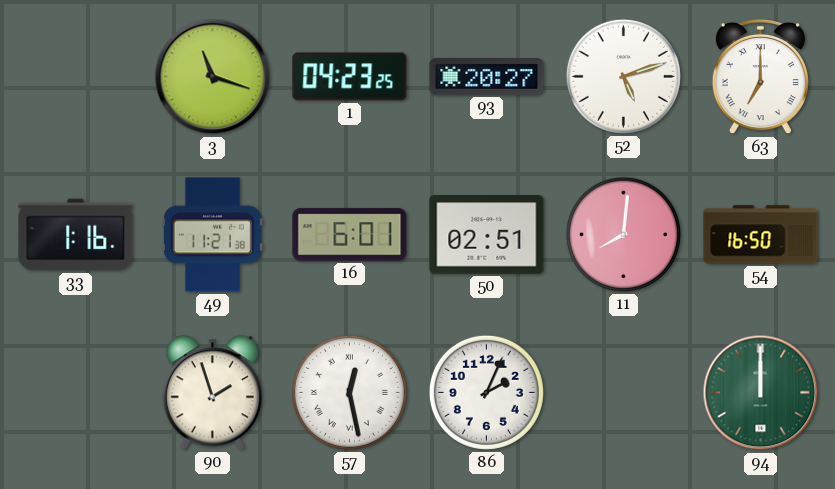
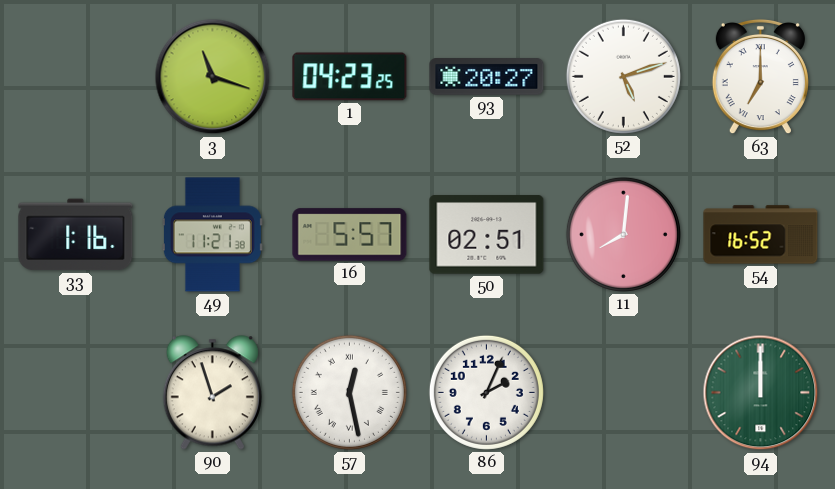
16: 6:01 -> 5:57
54: 16:50 -> 16:52
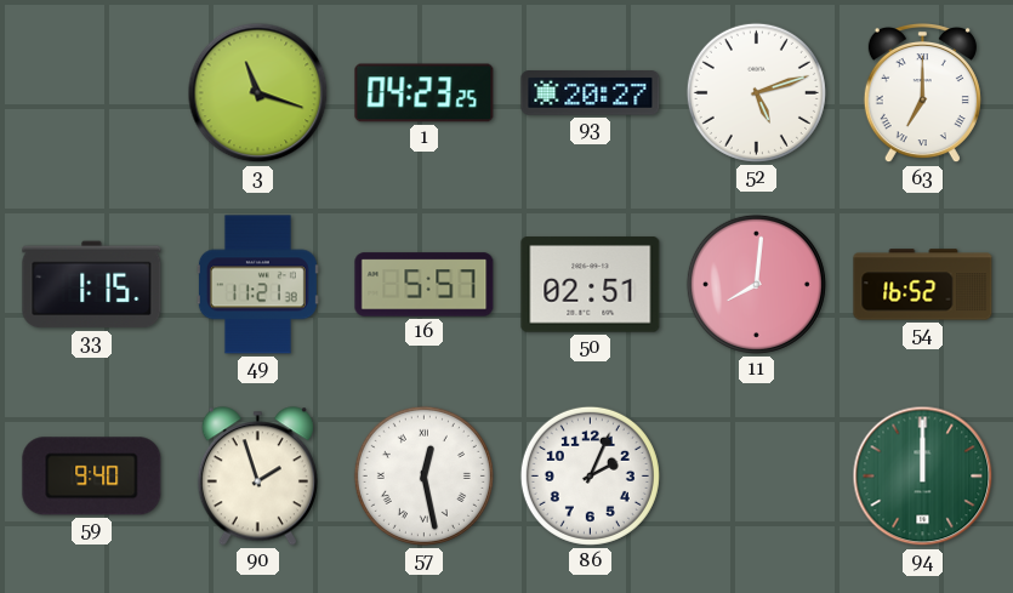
33: 1:16 -> 1:15
59: none -> 9:40
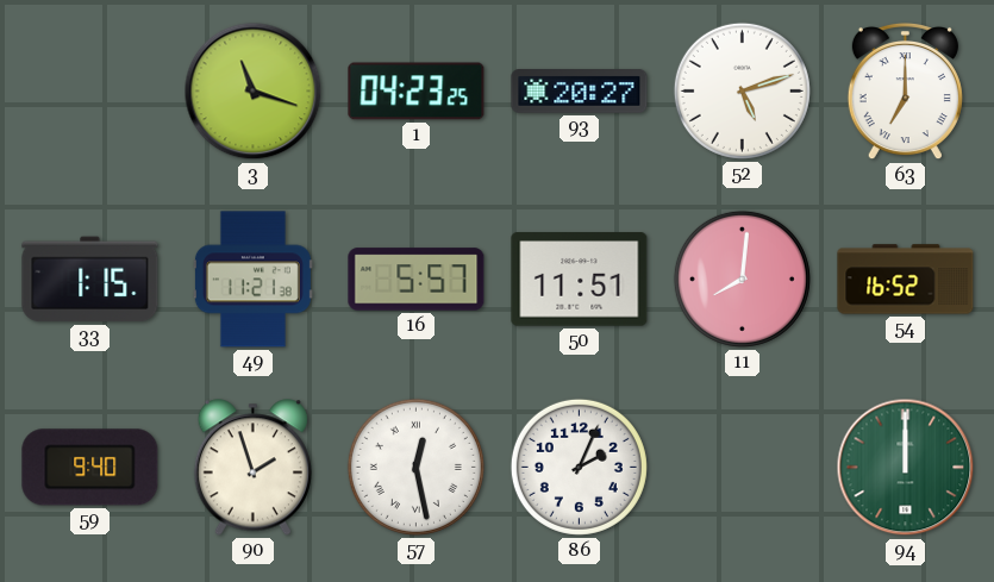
50: 02:51 -> 11:51
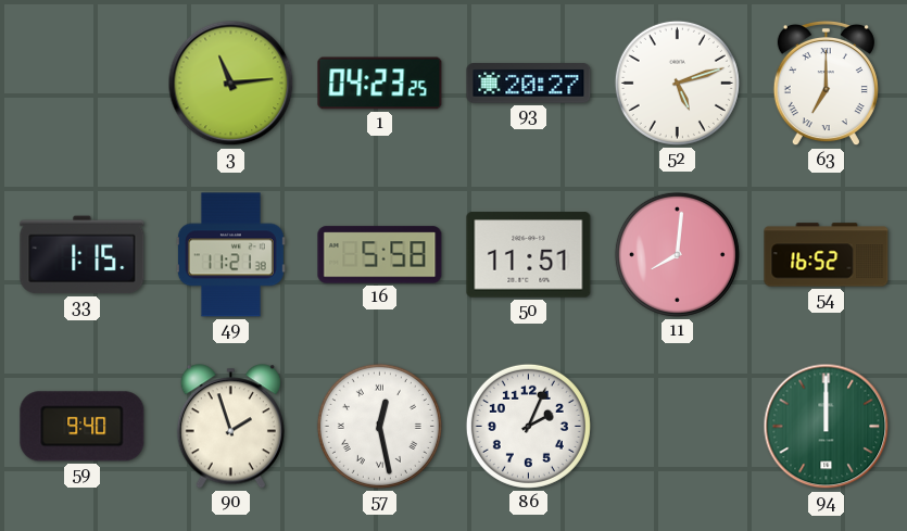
3: 11:18 -> 11:14
16: 5:57 -> 5:58
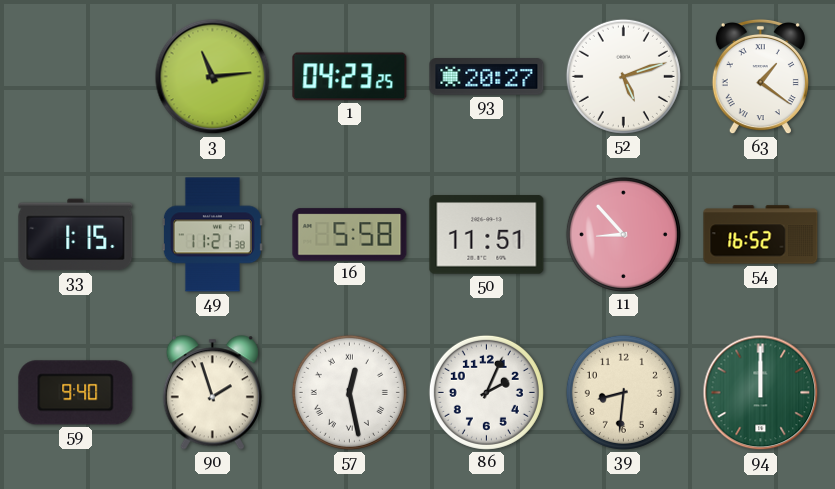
63: 7:00 -> 1:21
11: 8:01 -> 8:53
39: none -> 8:31
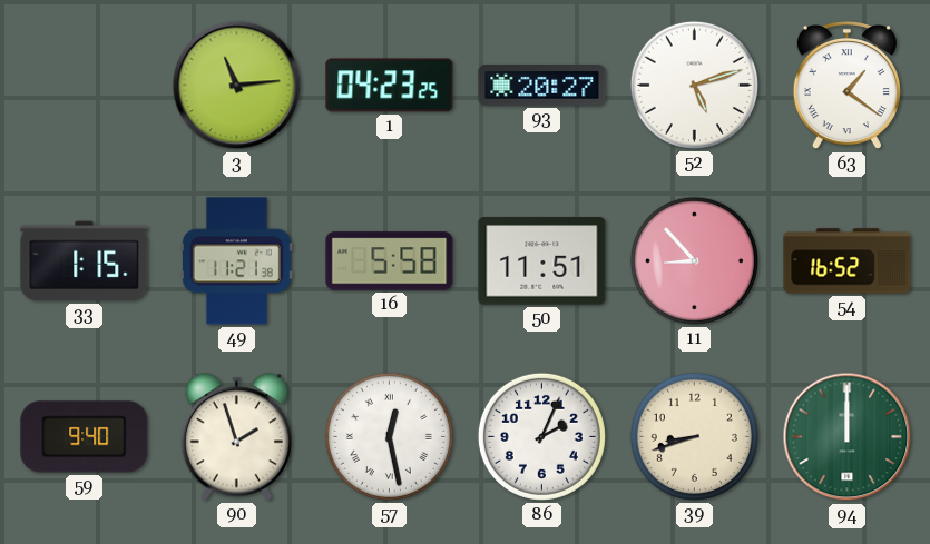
39: 8:31 -> 8:42
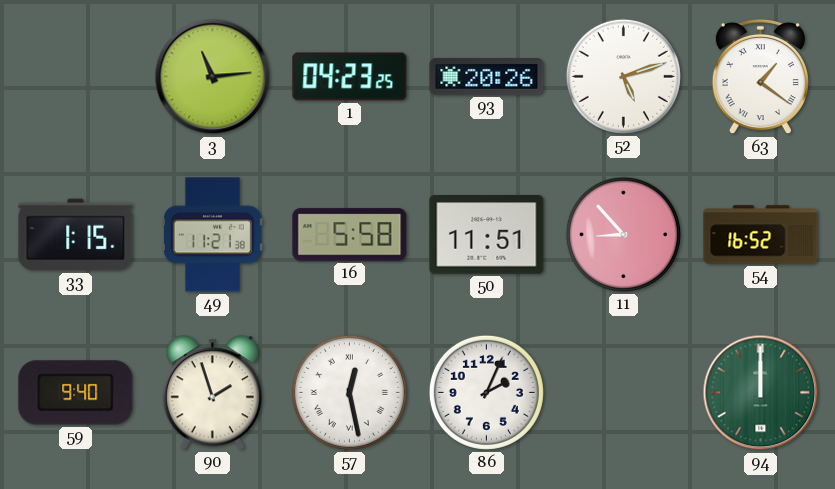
93: 20:27 -> 20:26
39: 8:42 -> none
